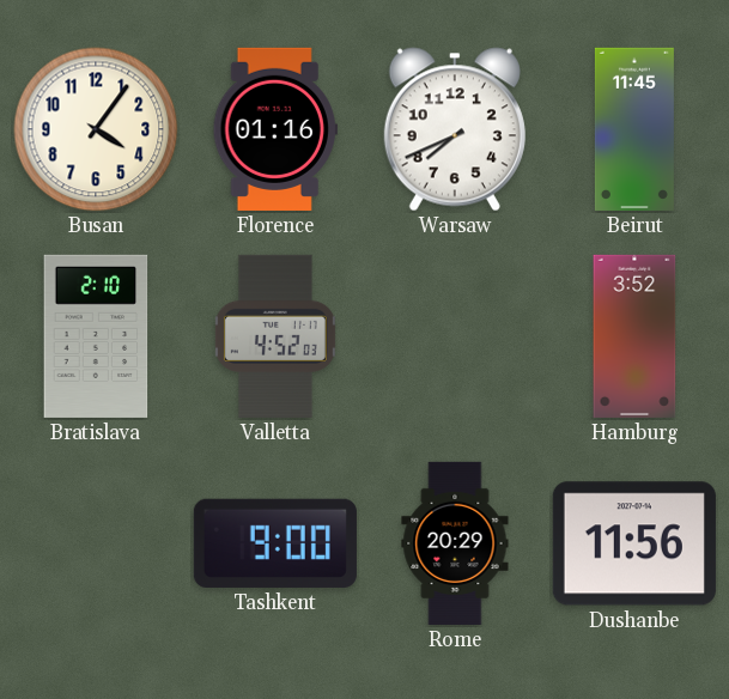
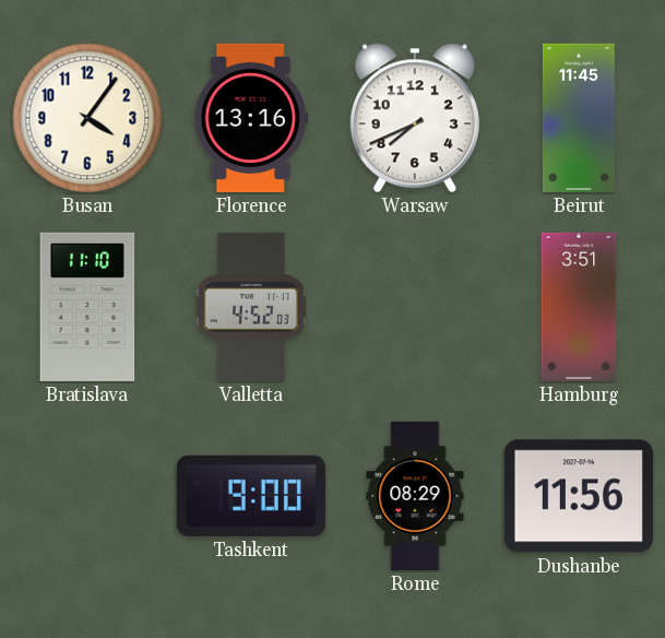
Florence: 01:16 -> 13:16
Bratislava: 2:10 -> 11:10
Hamburg: 3:52 -> 3:51
Rome: 20:29 -> 08:29
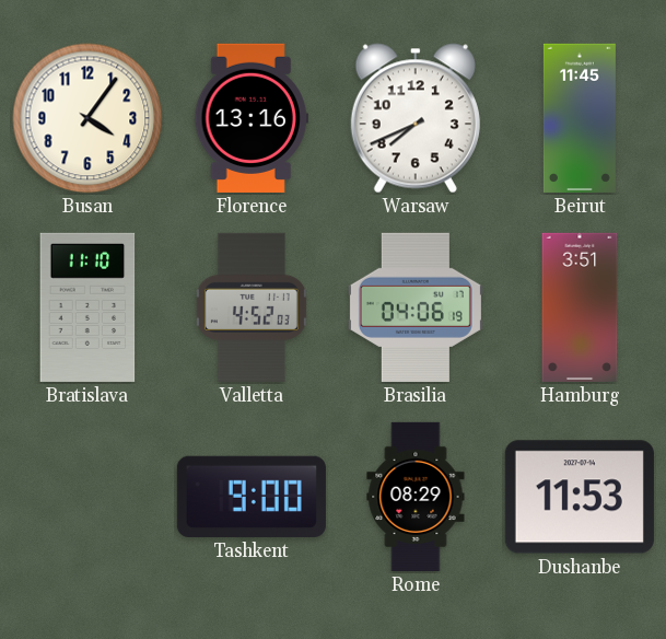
Brasilia: none -> 04:06
Dushanbe: 11:56 -> 11:53
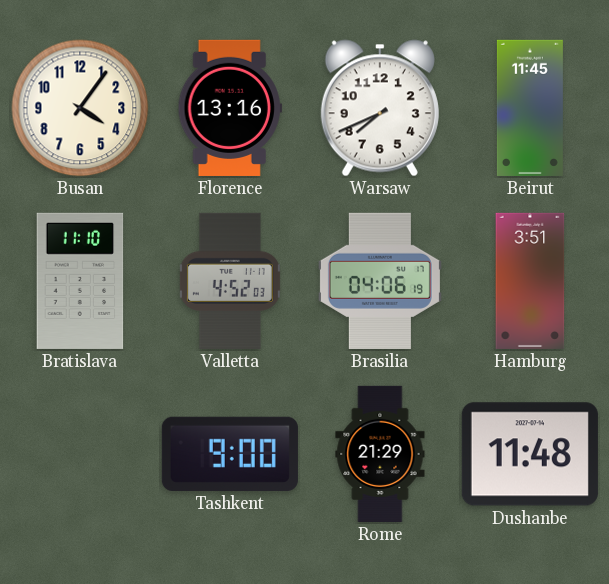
Rome: 08:29 -> 21:29
Dushanbe: 11:53 -> 11:48
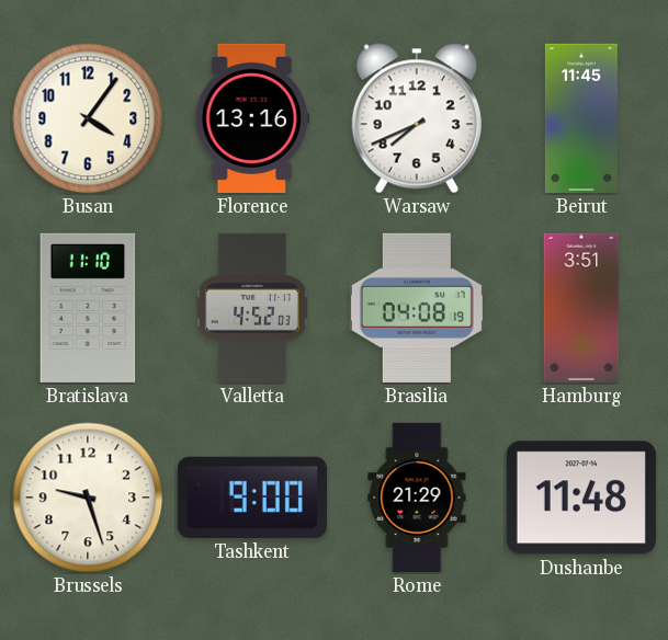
Brasilia: 04:06 -> 04:08
Brussels: none -> 9:27
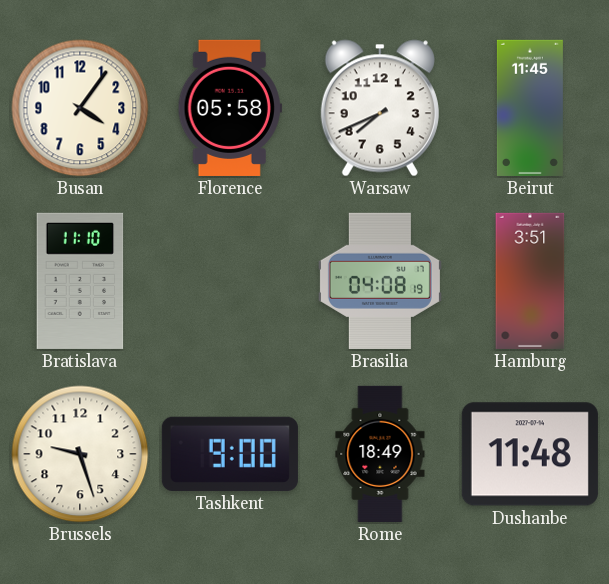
Florence: 13:16 -> 05:58
Valletta: 4:52 -> none
Rome: 21:29 -> 18:49
